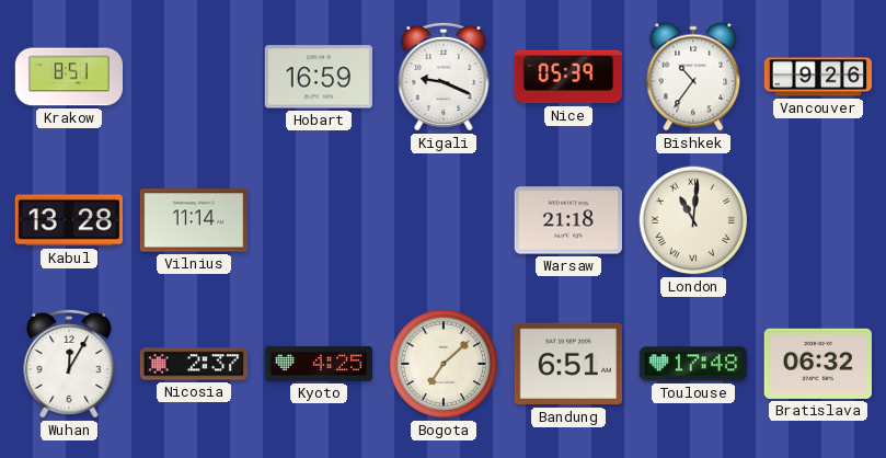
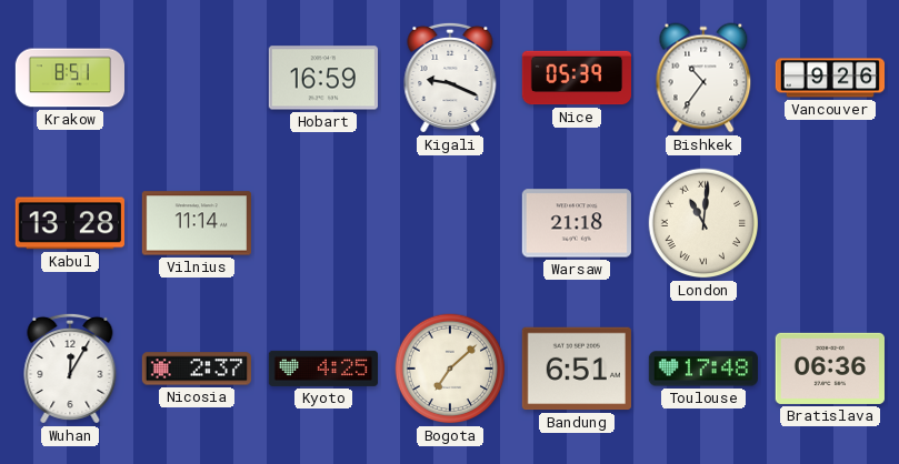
Bratislava: 06:32 -> 06:36
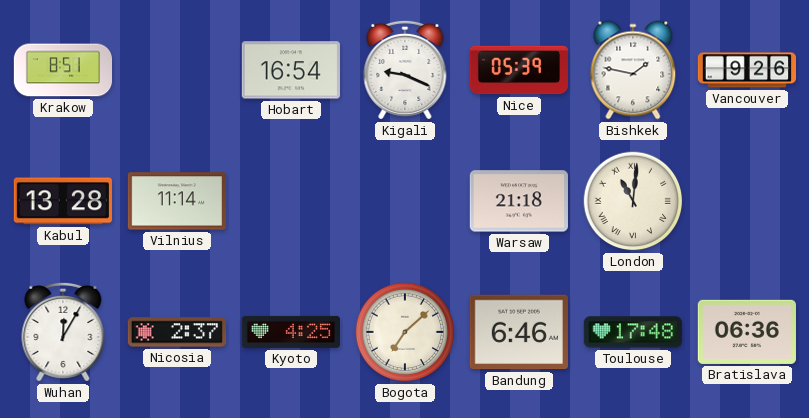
Hobart: 16:59 -> 16:54
Bishkek: 10:36 -> 1:47
Bandung: 6:51 -> 6:46
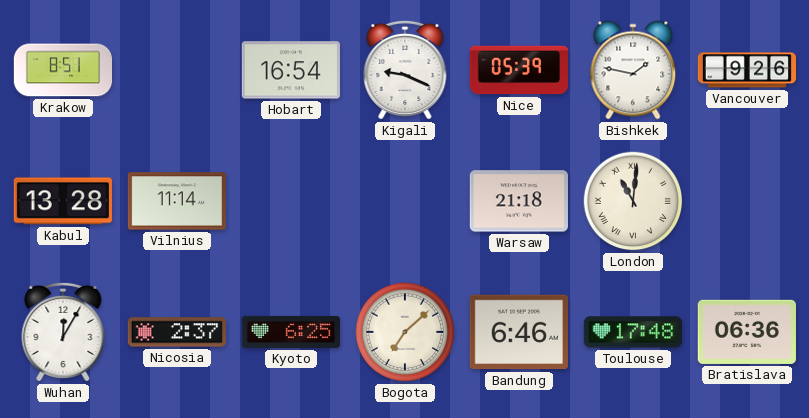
Kyoto: 4:25 -> 6:25
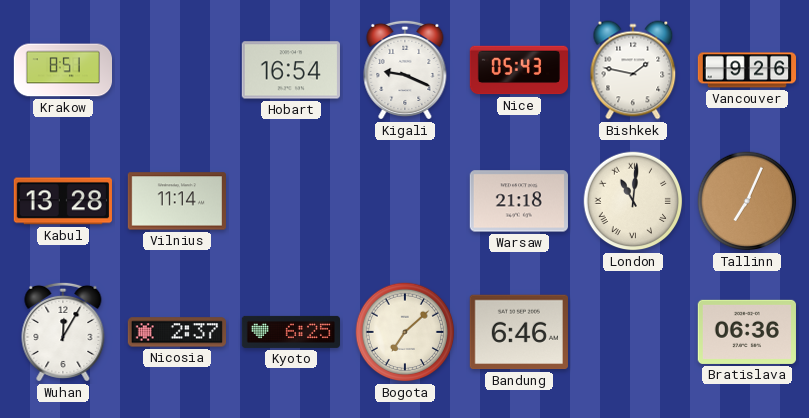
Nice: 05:39 -> 05:43
Tallinn: none -> 7:04
Toulouse: 17:48 -> none
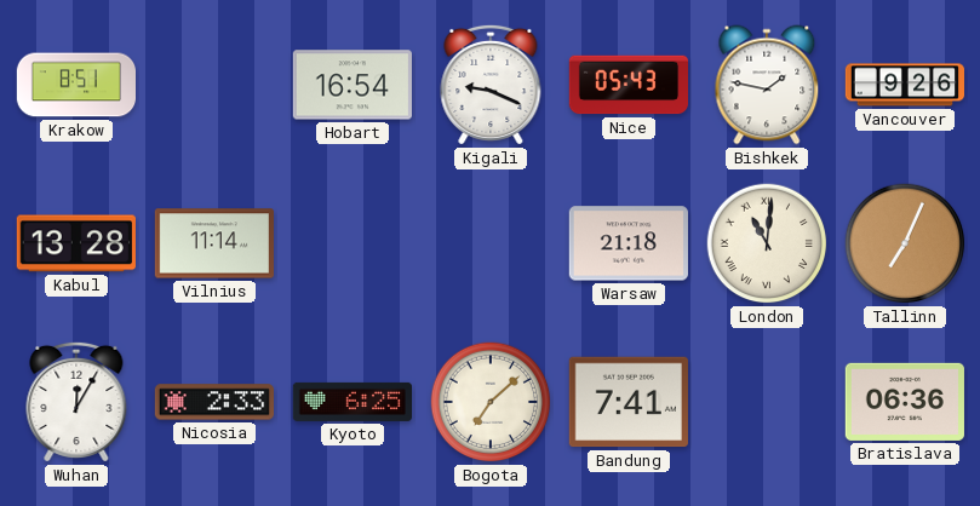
Nicosia: 2:37 -> 2:33
Bandung: 6:46 -> 7:41
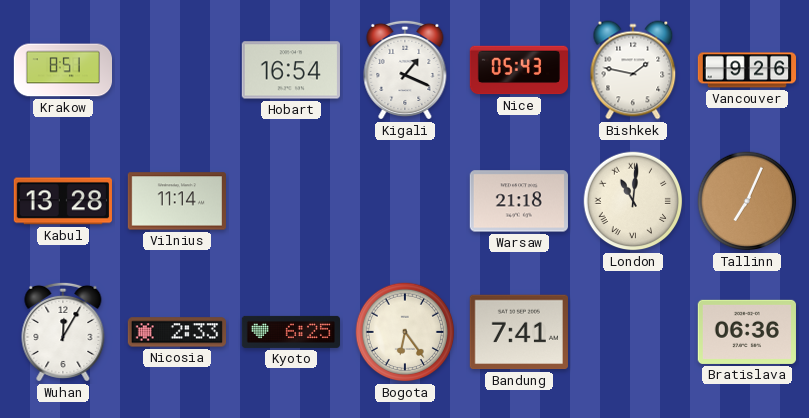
Kigali: 9:19 -> 1:19
Bogota: 7:08 -> 6:24
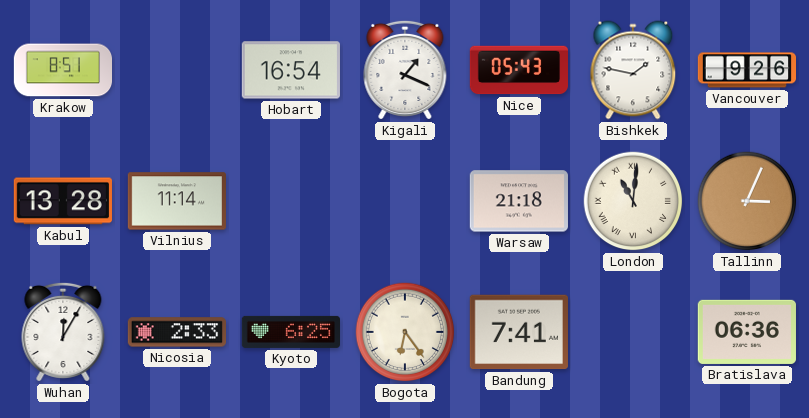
Tallinn: 7:04 -> 3:04
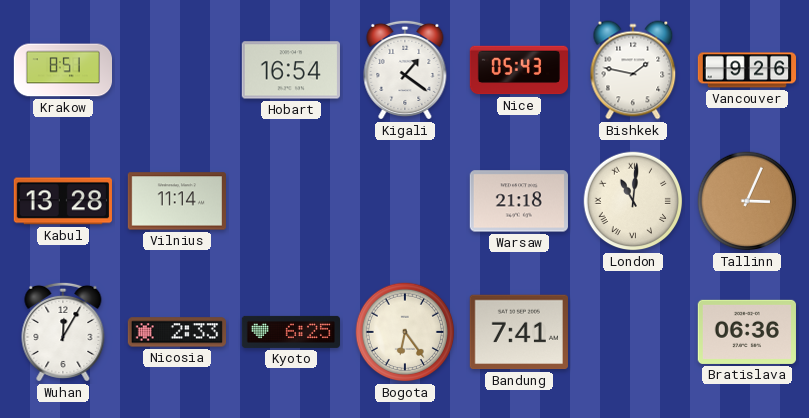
Kigali: 1:19 -> 1:21
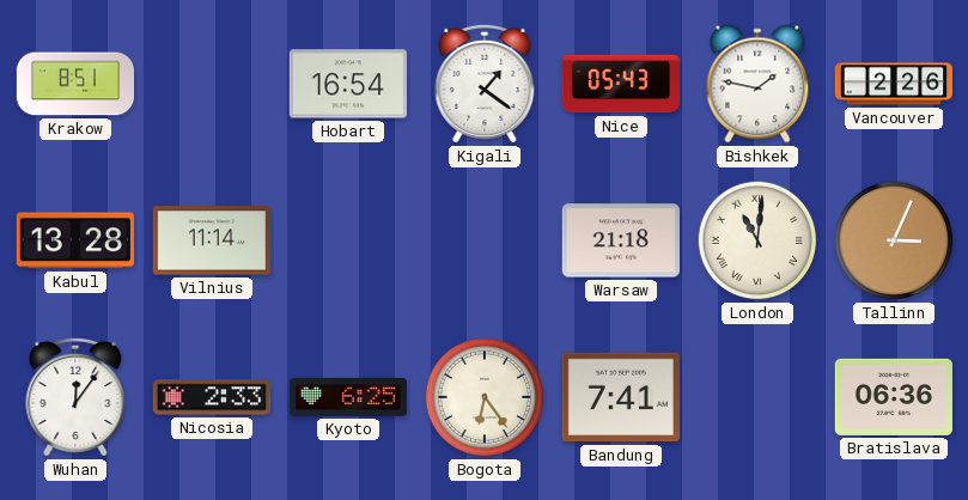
Vancouver: 9:26 -> 2:26
Wuhan: 12:05 -> 12:06
